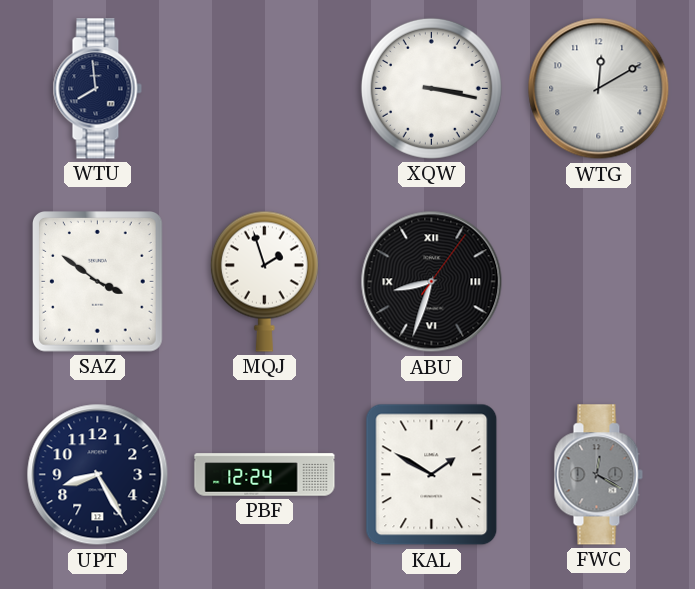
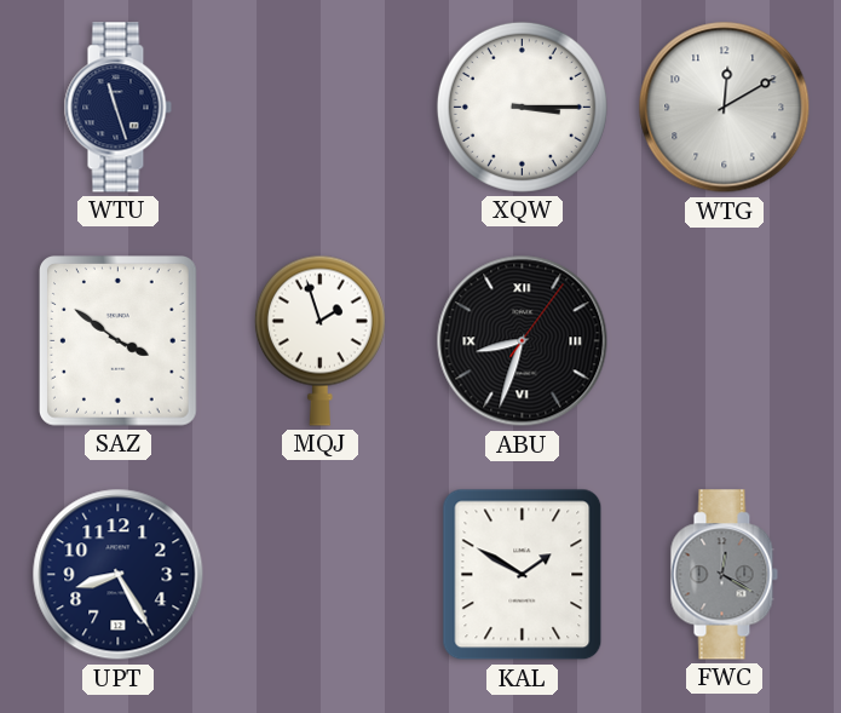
WTU: 7:59 -> 11:27
XQW: 3:17 -> 3:15
PBF: 12:24 -> none
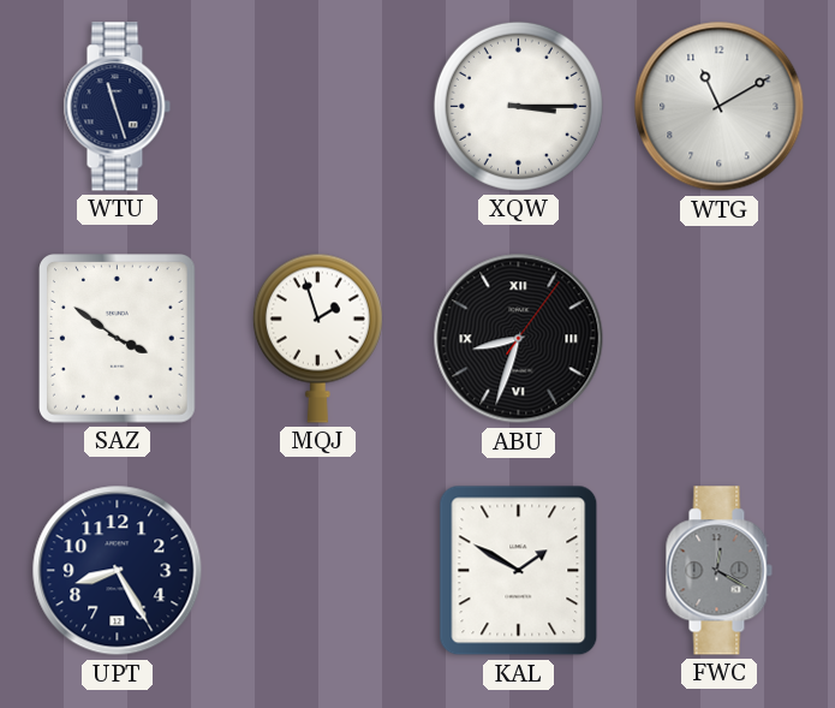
WTG: 12:10 -> 11:10
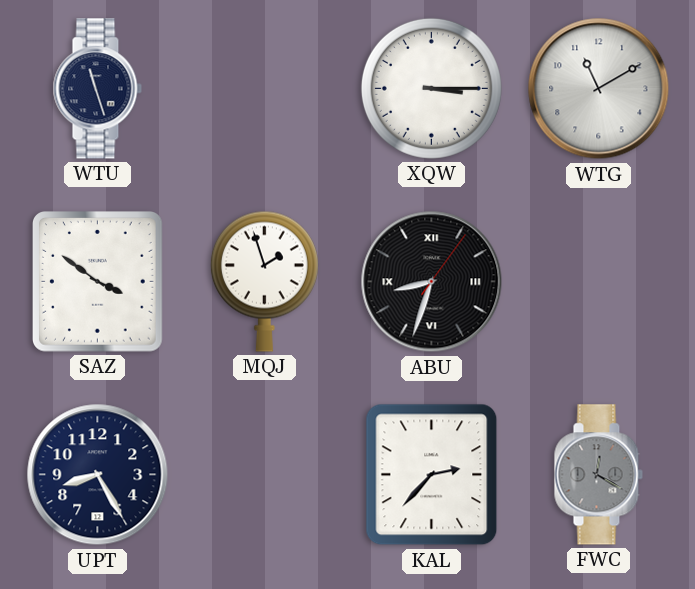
KAL: 1:50 -> 2:37
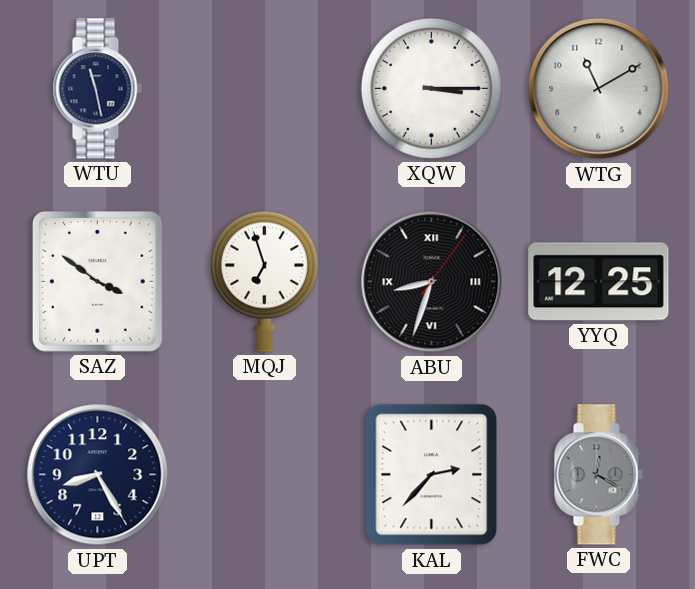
WTU: 11:27 -> 11:28
MQJ: 1:57 -> 6:57
YYQ: none -> 12:25
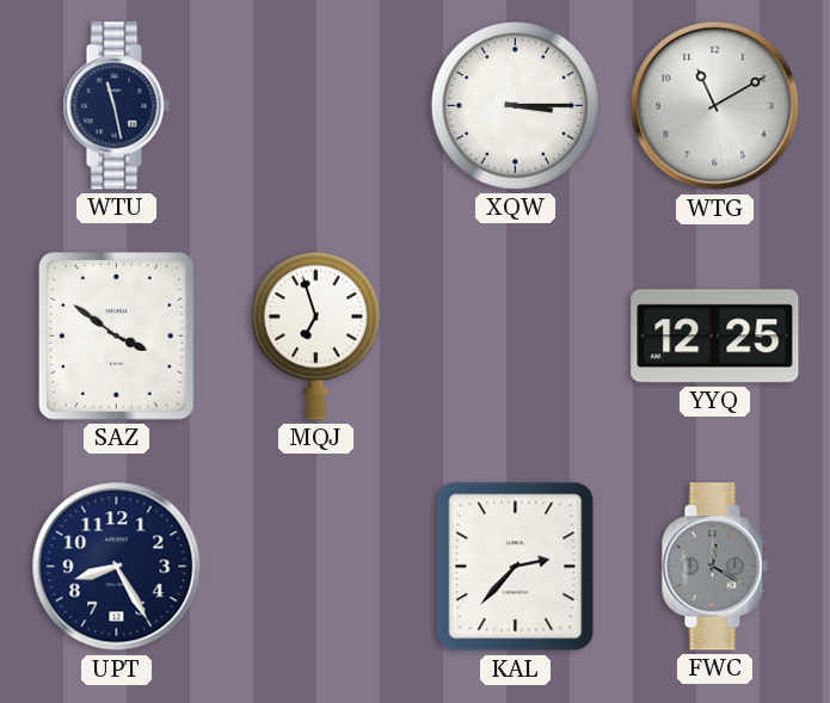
ABU: 8:33 -> none
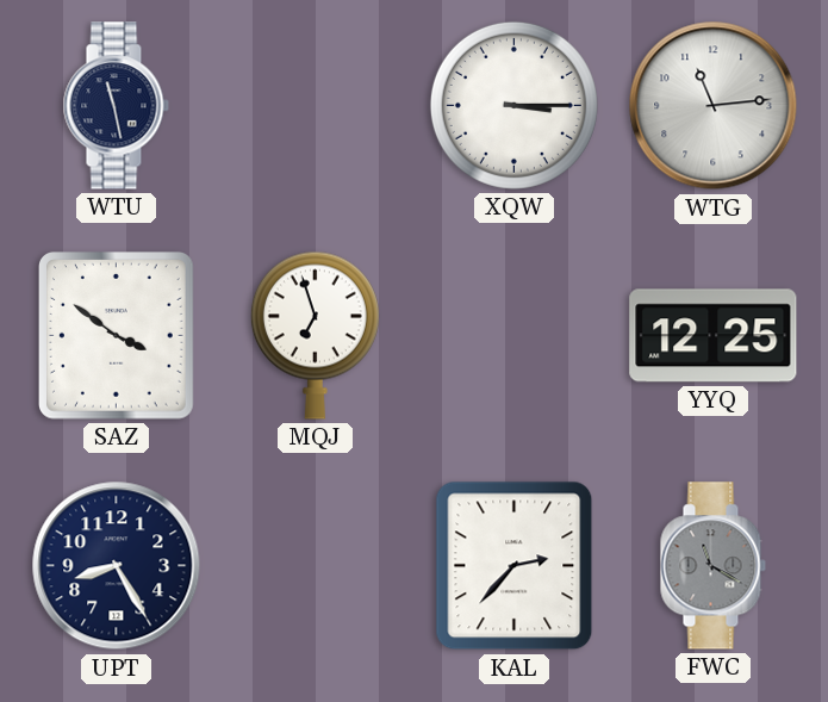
WTG: 11:10 -> 11:14
FWC: 12:20 -> 11:20
